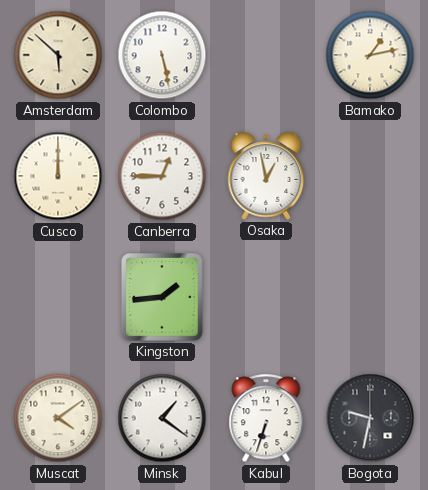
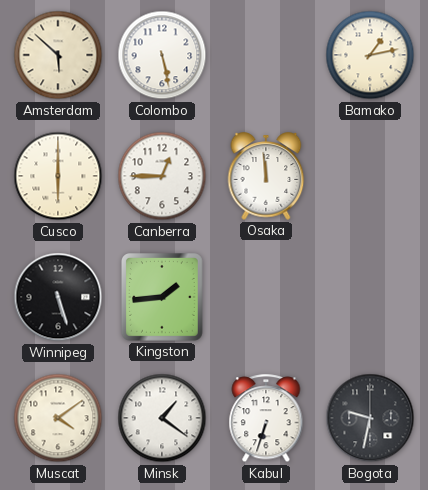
Cusco: 12:00 -> 6:00
Osaka: 12:58 -> 11:59
Winnipeg: none -> 5:27
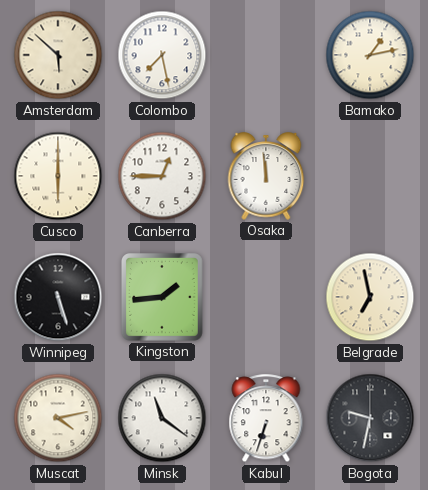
Colombo: 5:28 -> 7:28
Belgrade: none -> 6:58
Muscat: 4:09 -> 4:13
Minsk: 1:21 -> 11:21
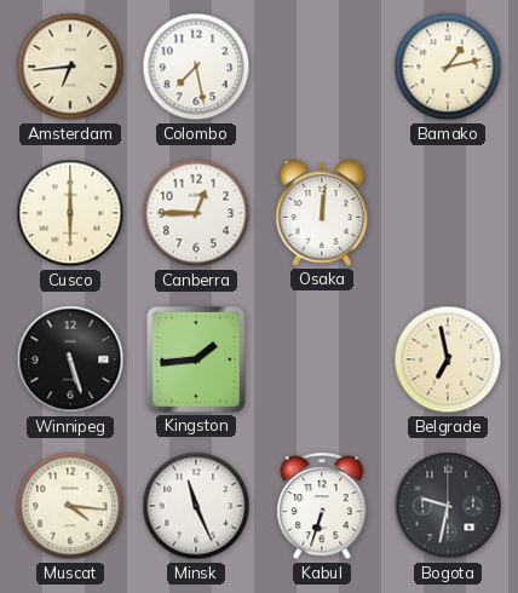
Amsterdam: 5:52 -> 6:44
Osaka: 11:59 -> 12:01
Muscat: 4:13 -> 4:16
Minsk: 11:21 -> 11:26
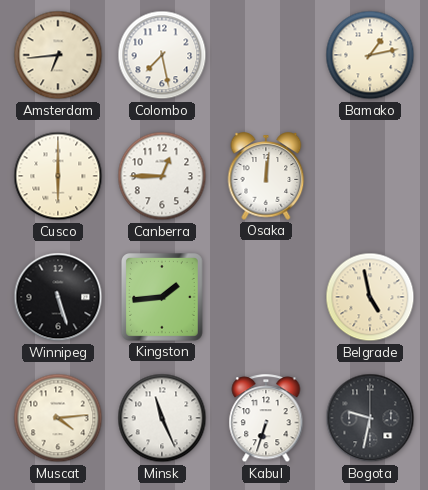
Belgrade: 6:58 -> 4:58
Muscat: 4:16 -> 4:14
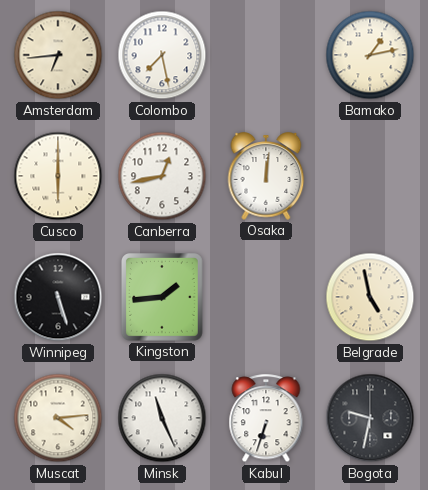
Canberra: 12:45 -> 12:43
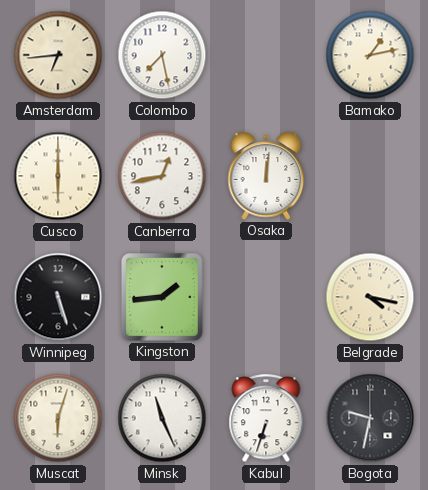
Belgrade: 4:58 -> 4:17
Muscat: 4:14 -> 6:03
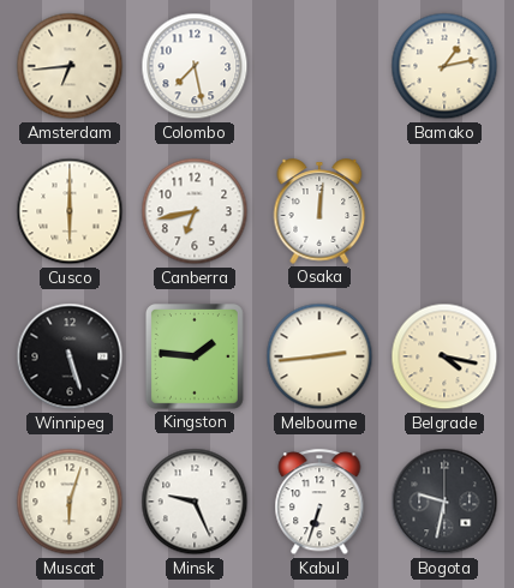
Canberra: 12:43 -> 6:43
Kingston: 1:44 -> 1:46
Melbourne: none -> 2:44
Minsk: 11:26 -> 9:26
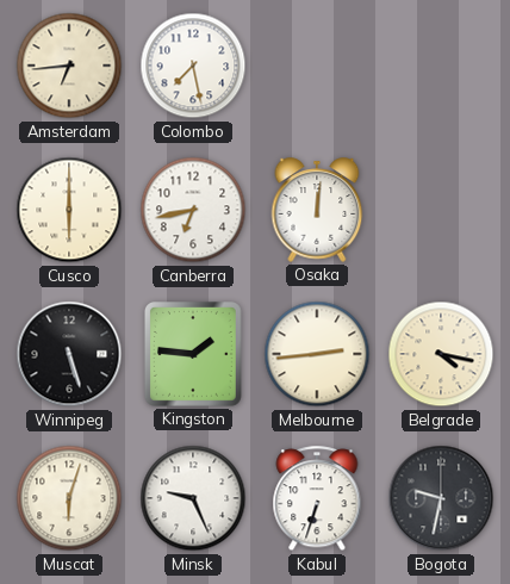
Bamako: 1:13 -> none
